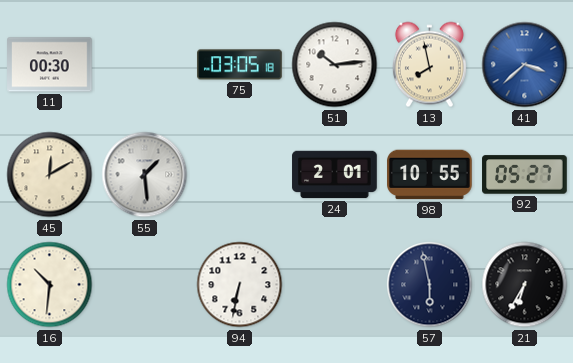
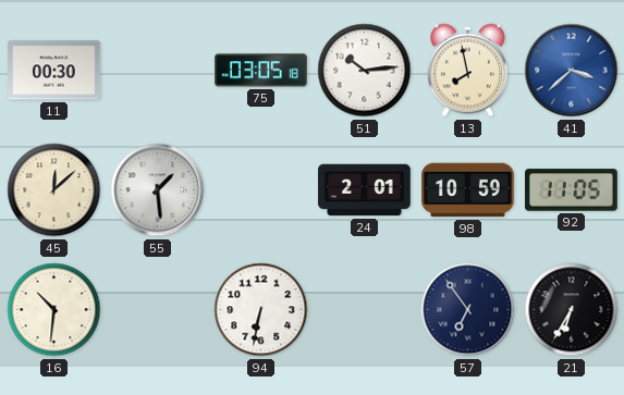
45: 12:10 -> 12:08
98: 10:55 -> 10:59
92: 05:27 -> 11:05
57: 5:58 -> 6:54
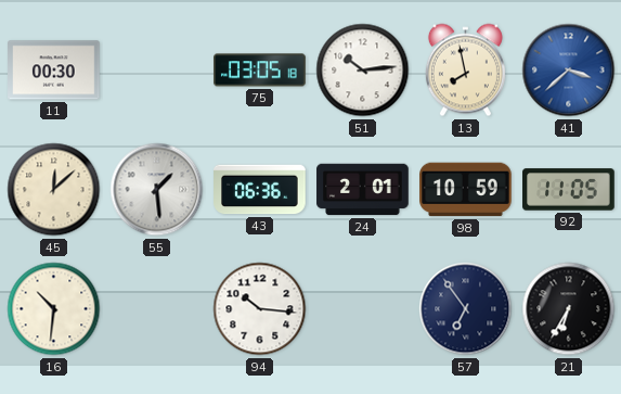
43: none -> 06:36
94: 6:32 -> 10:16
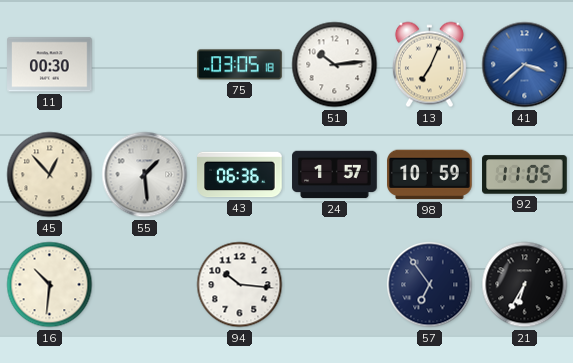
13: 7:58 -> 7:04
45: 12:08 -> 12:53
24: 2:01 -> 1:57
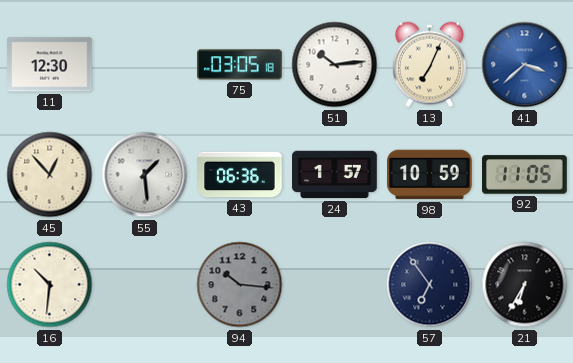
11: 00:30 -> 12:30
94 dial: white -> grey
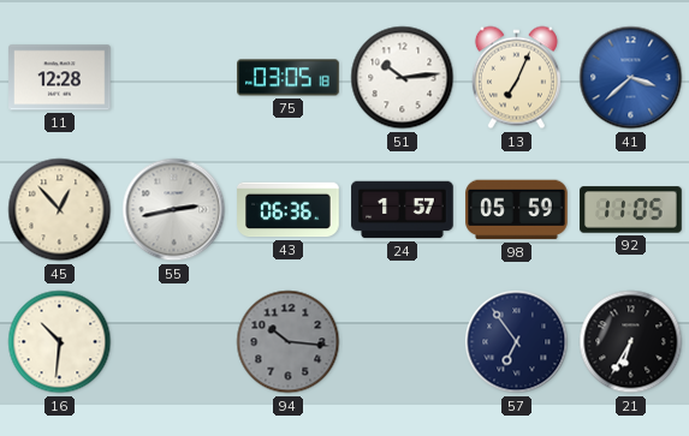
11: 12:30 -> 12:28
55: 1:29 -> 2:43
98: 10:59 -> 05:59
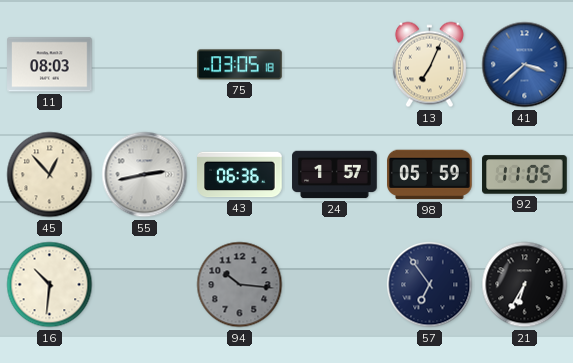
11: 12:28 -> 08:03
51: 10:14 -> none
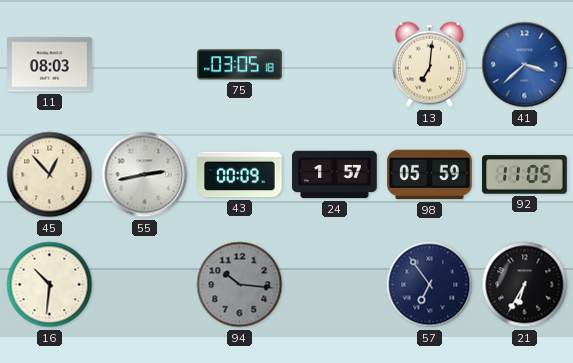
13: 7:04 -> 7:01
43: 06:36 -> 00:09
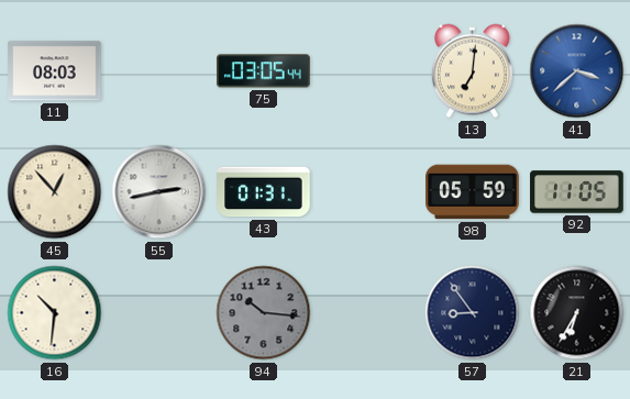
75: 03:05:18 -> 03:05:44
43: 00:09 -> 01:31
24: 1:57 -> none
57: 6:54 -> 8:54
